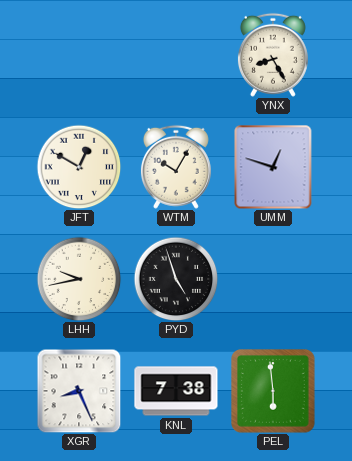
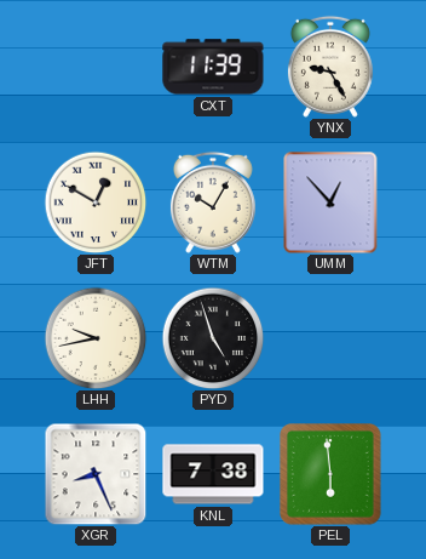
CXT: none -> 11:39
YNX: 8:25 -> 9:25
UMM: 12:48 -> 12:53
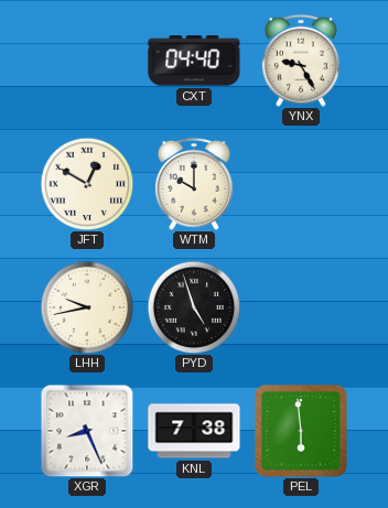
CXT: 11:39 -> 04:40
WTM: 10:05 -> 10:00
UMM: 12:53 -> none
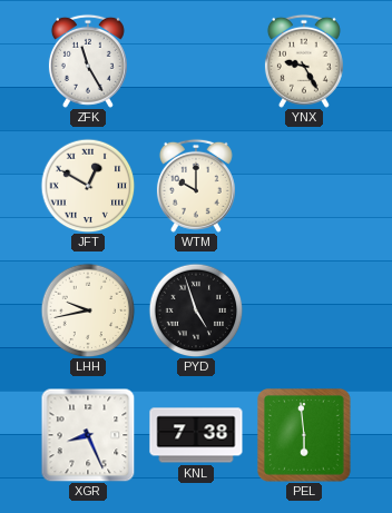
ZFK: none -> 11:25
CXT: 04:40 -> none
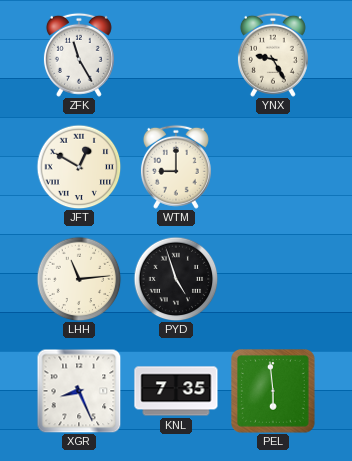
WTM: 10:00 -> 9:00
LHH: 9:43 -> 11:14
KNL: 7:38 -> 7:35
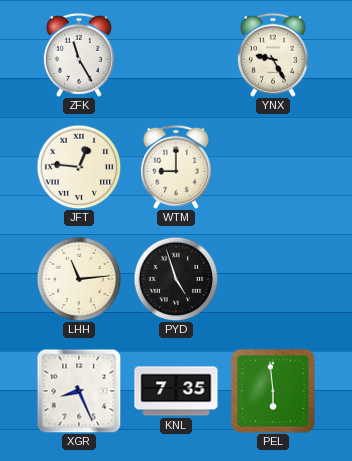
JFT: 12:50 -> 12:46
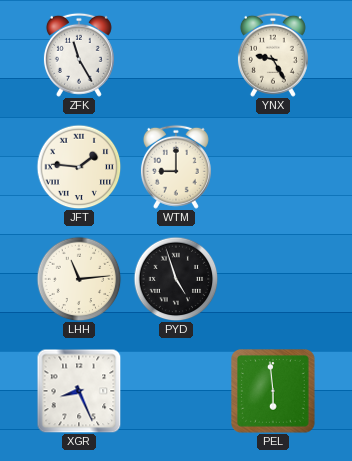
JFT: 12:46 -> 1:46
KNL: 7:35 -> none
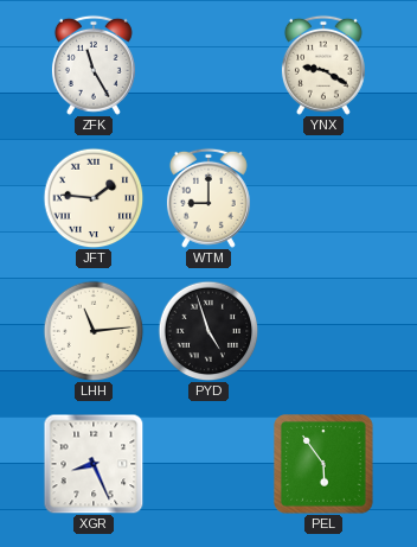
YNX: 9:25 -> 9:20
PEL: 5:59 -> 5:54
